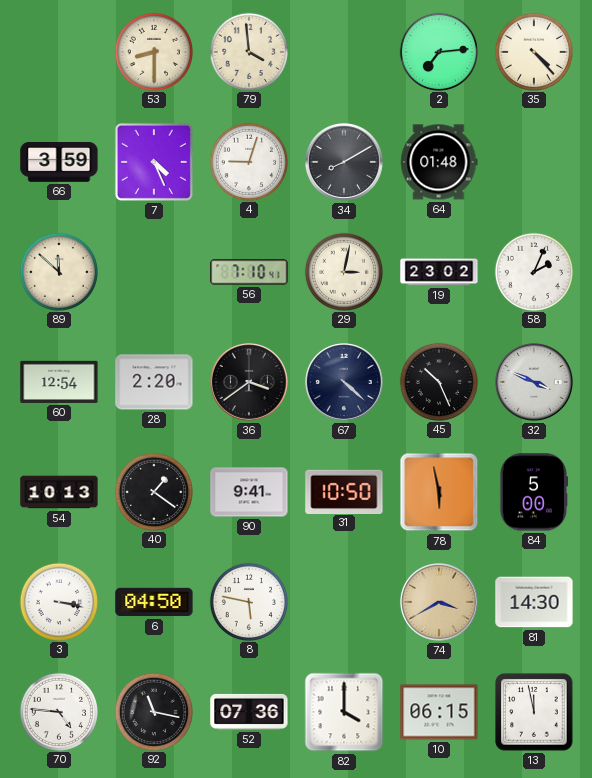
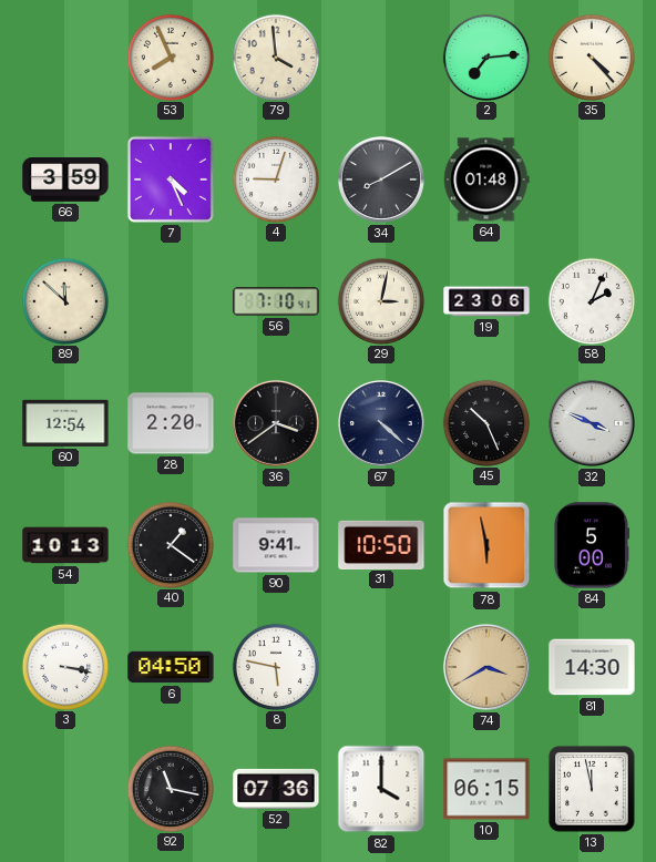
53: 8:30 -> 7:56
19: 23:02 -> 23:06
70: 4:46 -> none
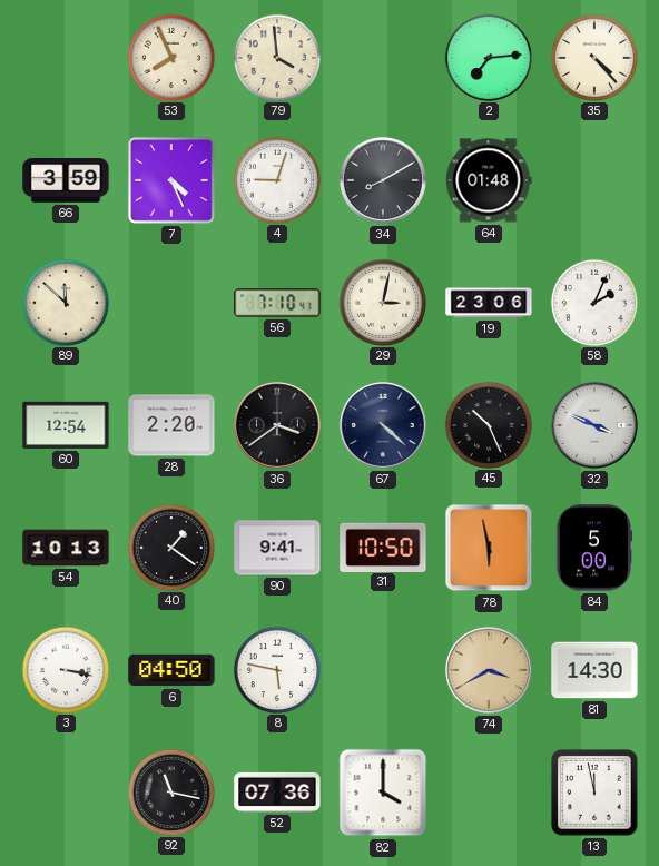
10: 06:15 -> none
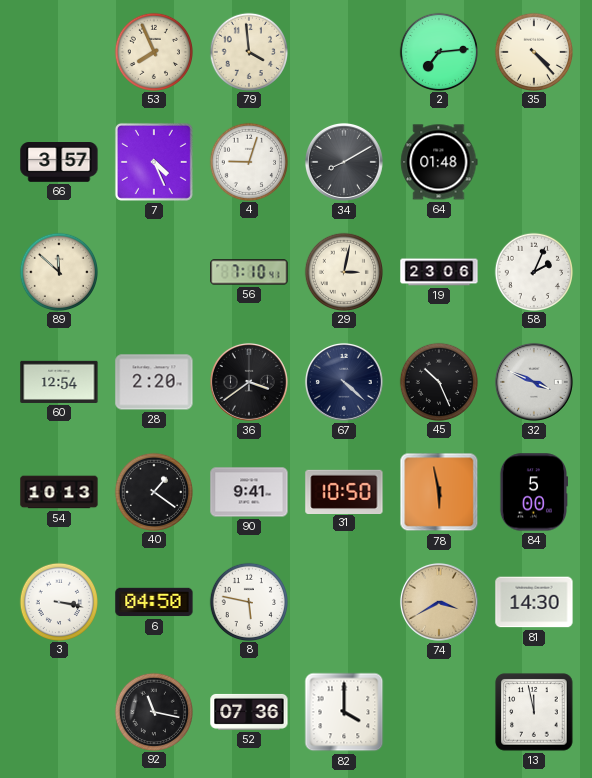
66: 3:59 -> 3:57
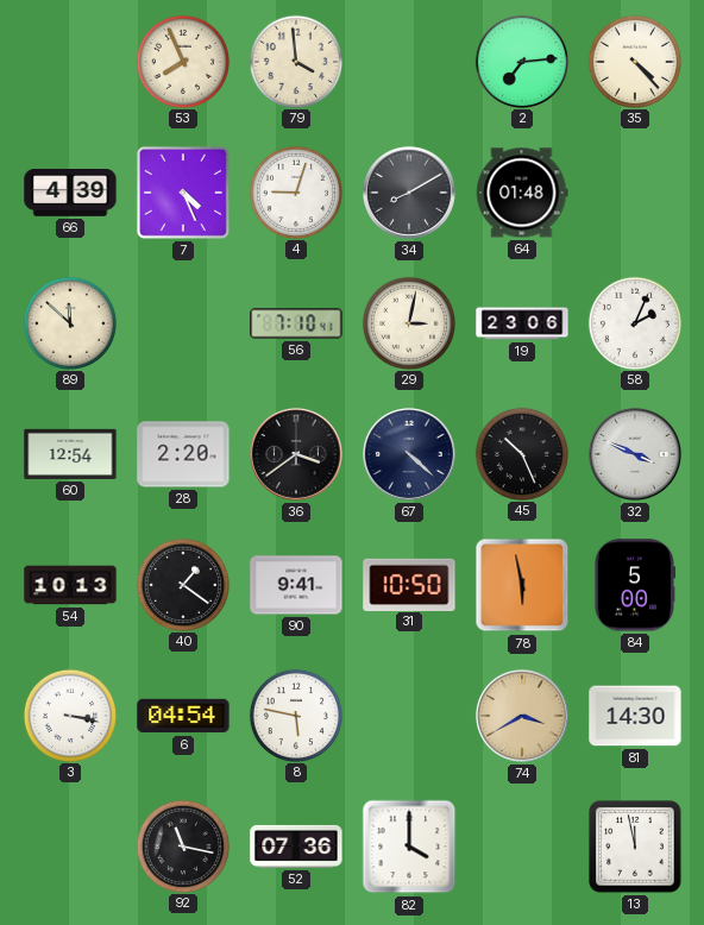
66: 3:57 -> 4:39
6: 04:50 -> 04:54
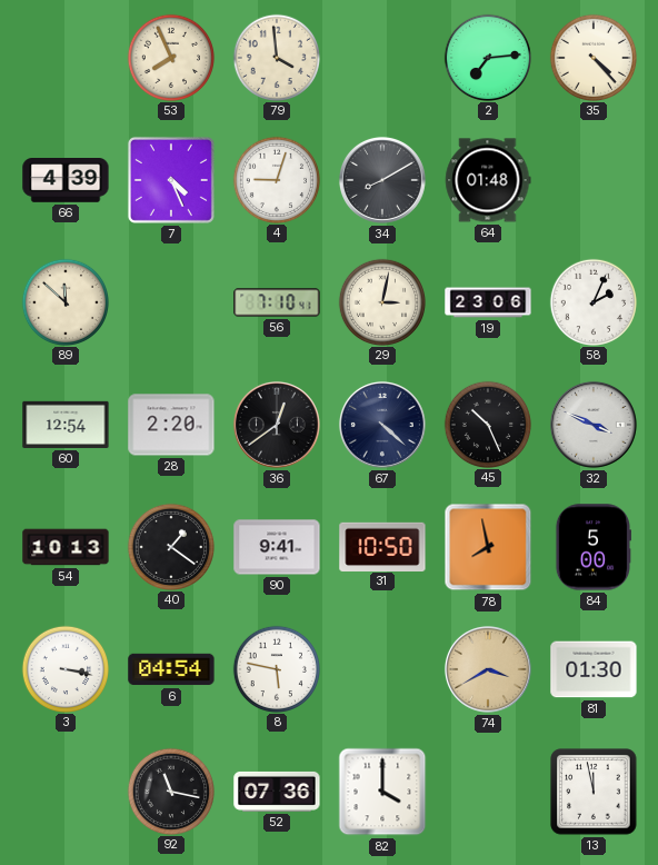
36: 3:39 -> 12:39
78: 5:58 -> 7:58
81: 14:30 -> 01:30
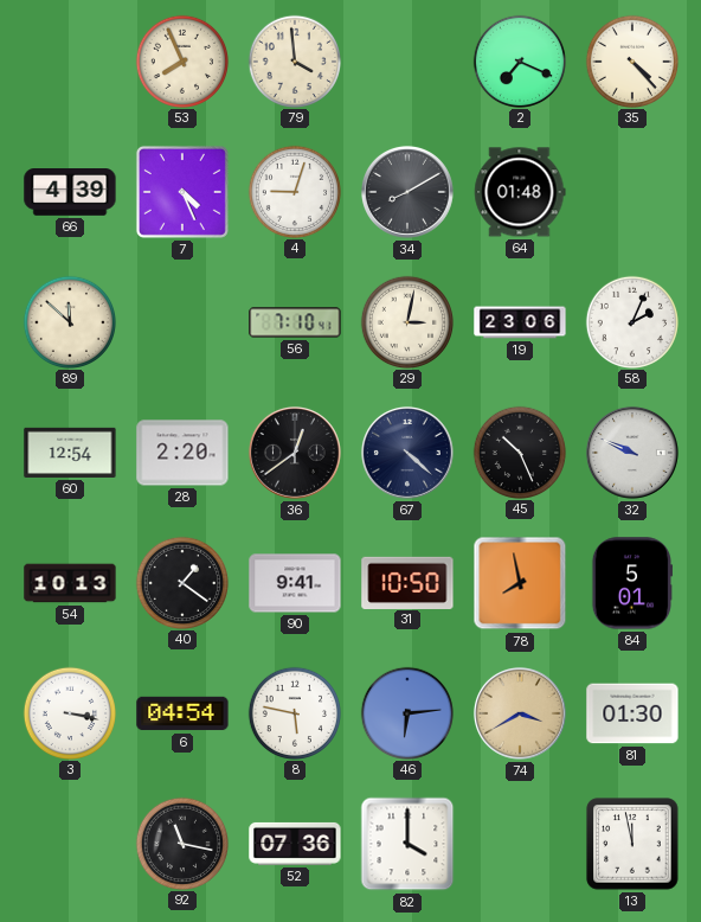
2: 7:14 -> 7:19
32: 3:49 -> 9:49
84: 5:00 -> 5:01
46: none -> 6:14
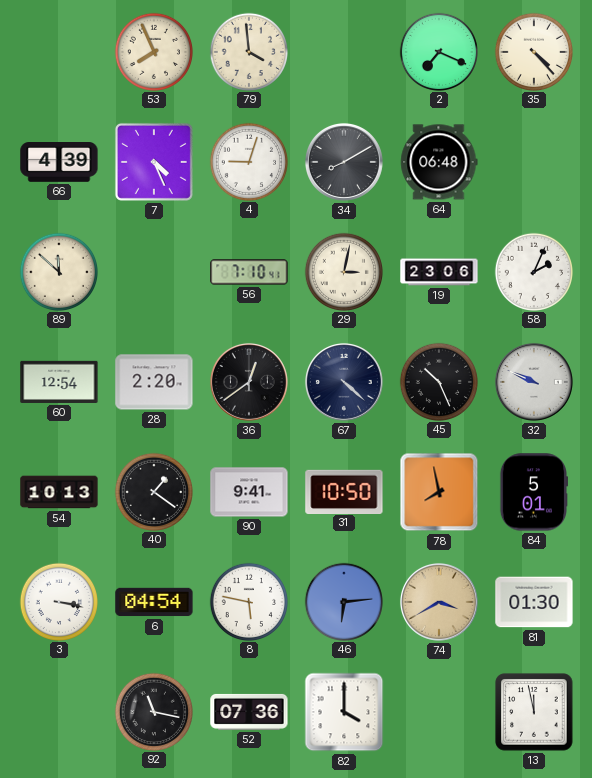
64: 01:48 -> 06:48
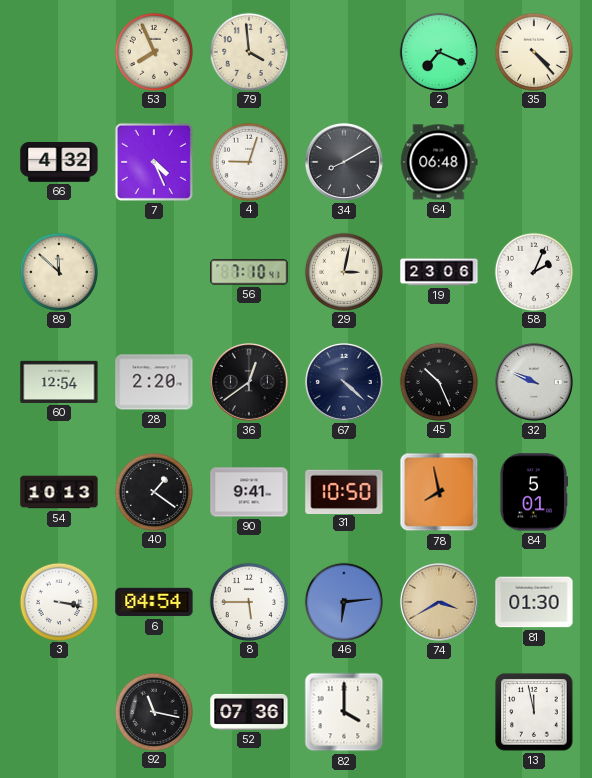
66: 4:39 -> 4:32
8: 5:47 -> 5:45
